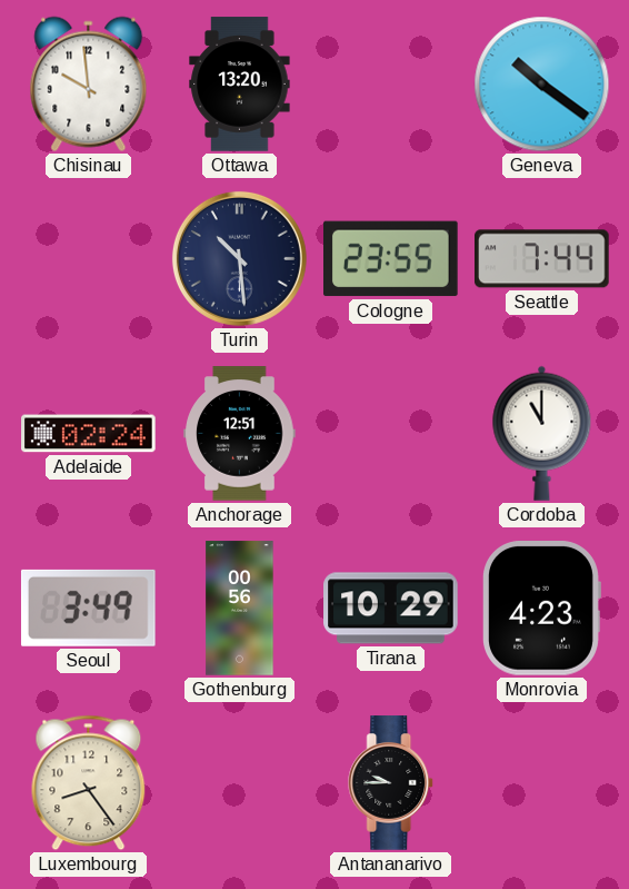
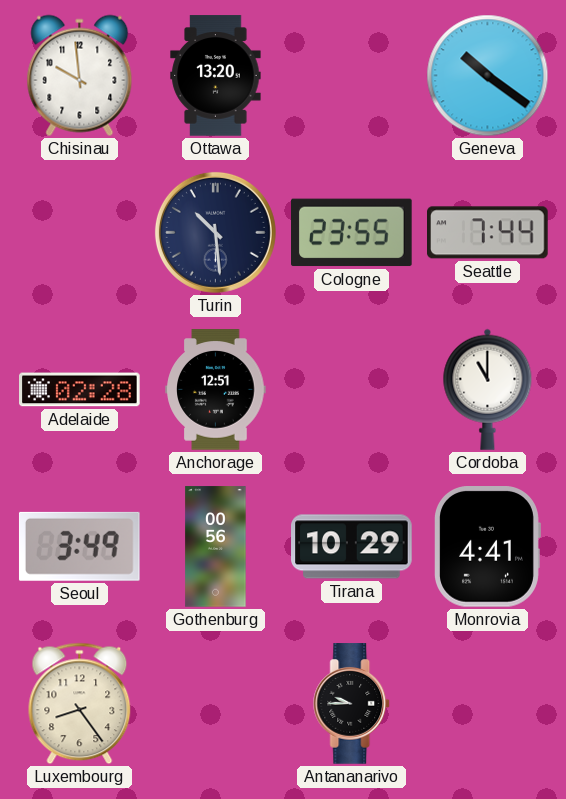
Adelaide: 02:24 -> 02:28
Monrovia: 4:23 -> 4:41
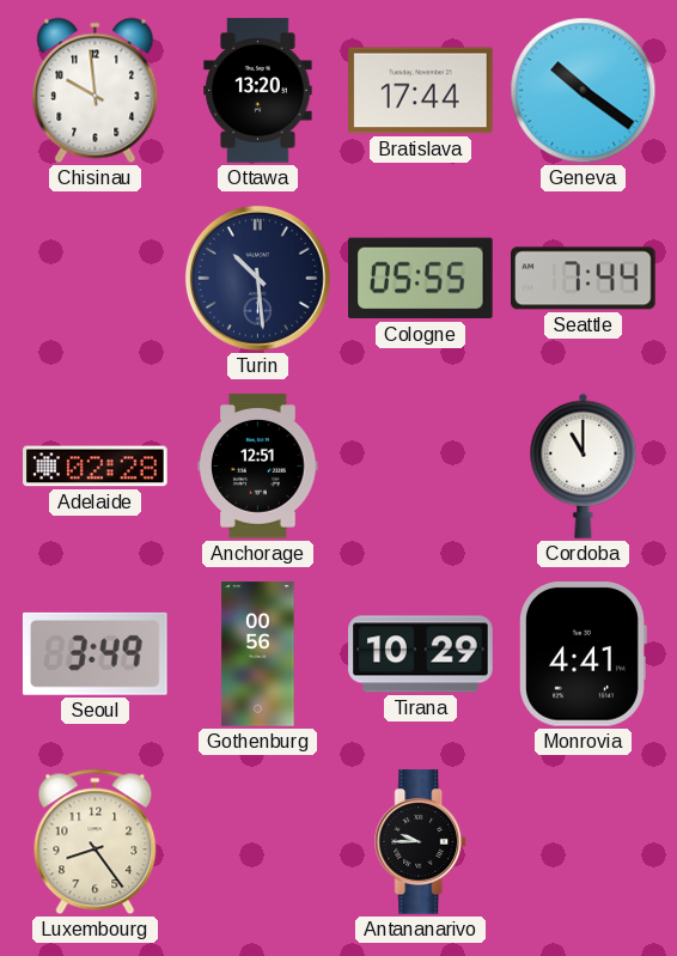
Bratislava: none -> 17:44
Cologne: 23:55 -> 05:55
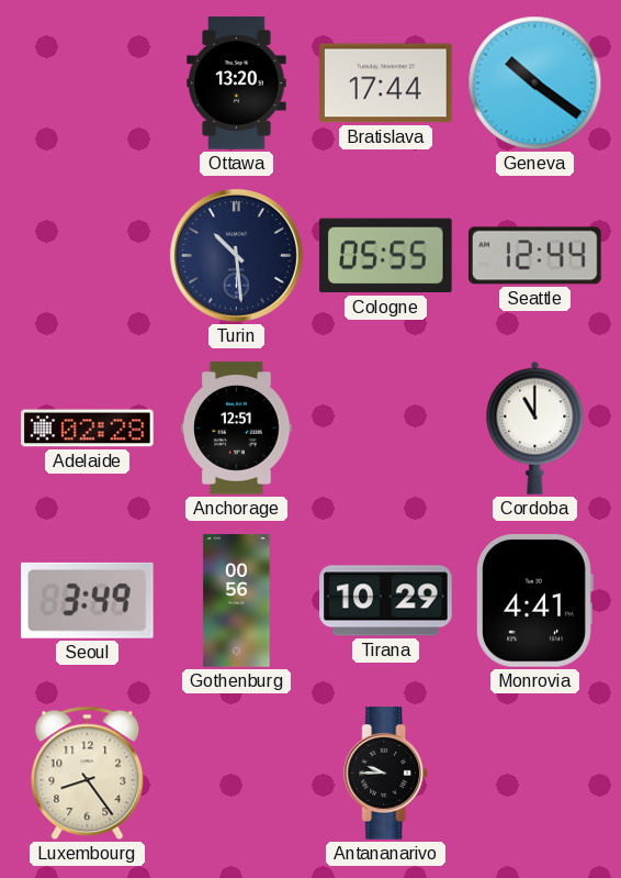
Chisinau: 9:59 -> none
Seattle: 7:44 -> 12:44
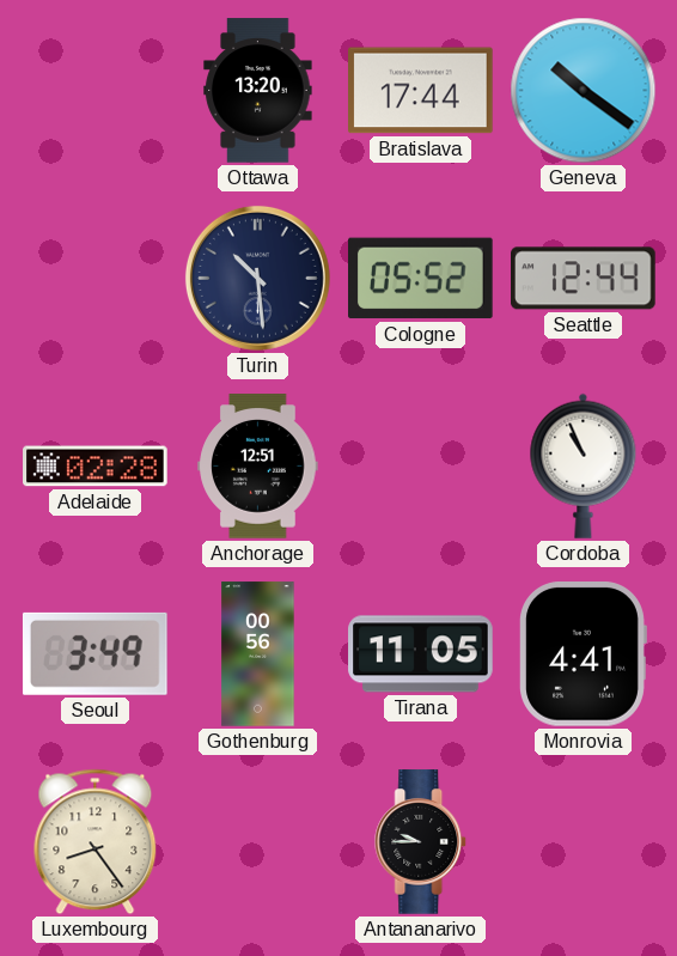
Cologne: 05:55 -> 05:52
Cordoba: 11:00 -> 10:56
Tirana: 10:29 -> 11:05
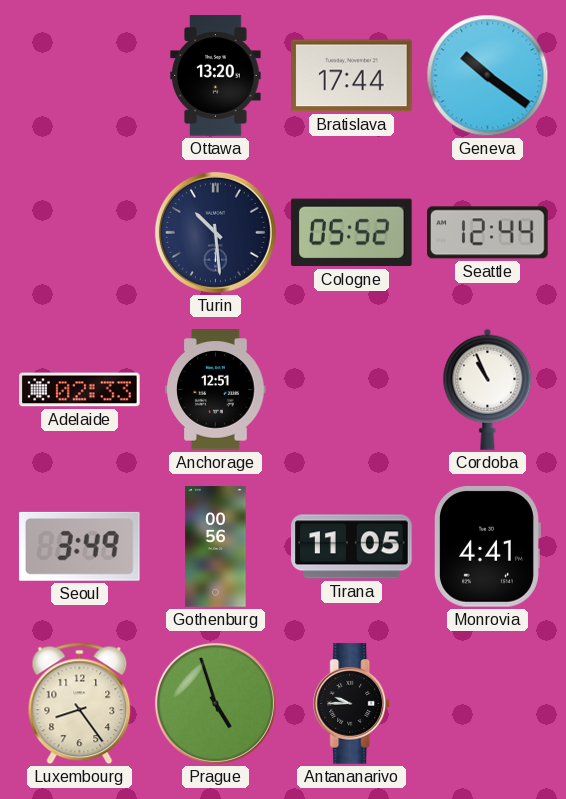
Adelaide: 02:28 -> 02:33
Prague: none -> 4:57
